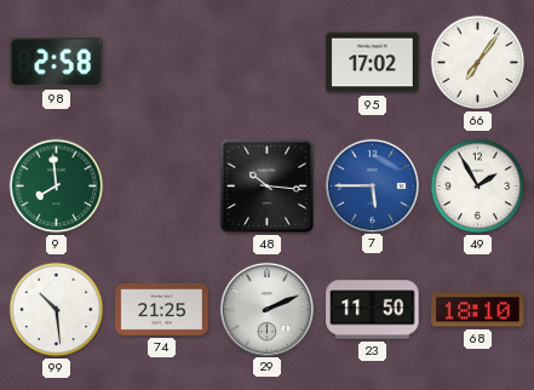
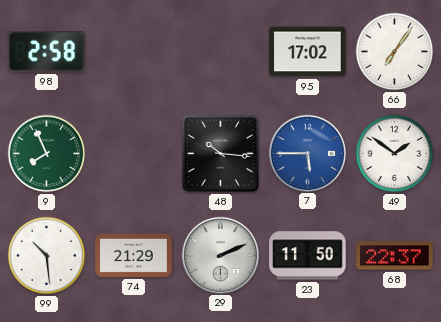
9: 7:59 -> 7:56
49: 1:55 -> 1:51
74: 21:25 -> 21:29
68: 18:10 -> 22:37
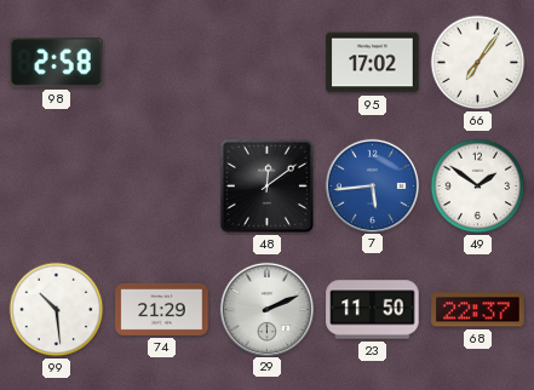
9: 7:56 -> none
48: 10:16 -> 12:09
7: 5:45 -> 5:44
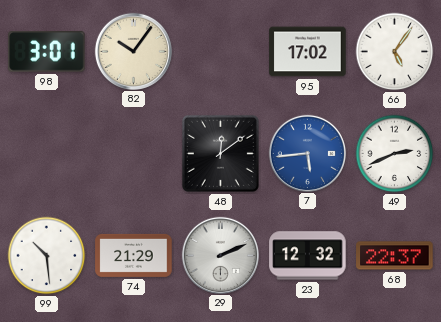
98: 2:58 -> 3:01
82: none -> 10:06
66: 7:06 -> 5:06
49: 1:51 -> 2:41
23: 11:50 -> 12:32
